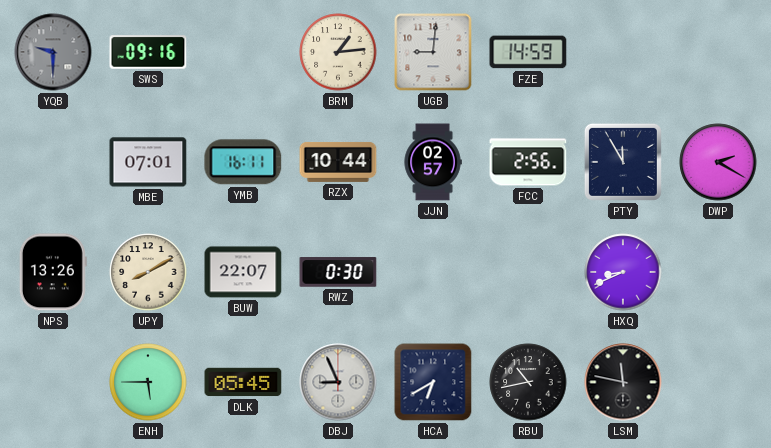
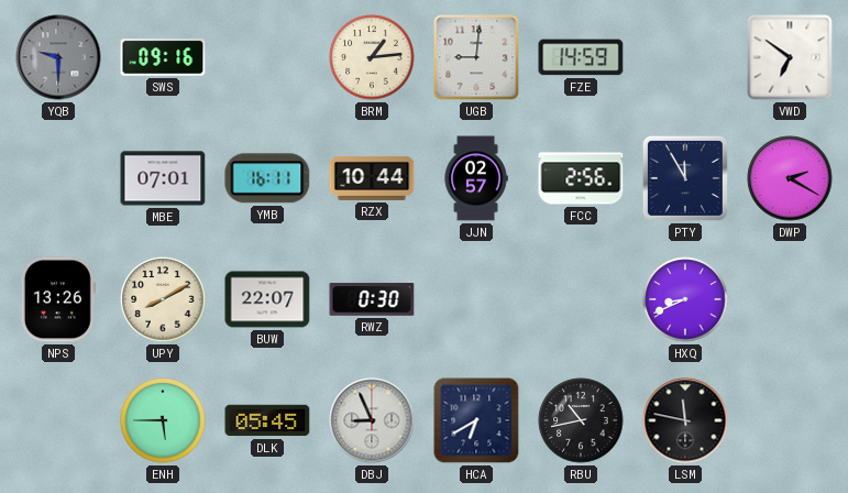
VWD: none -> 6:51
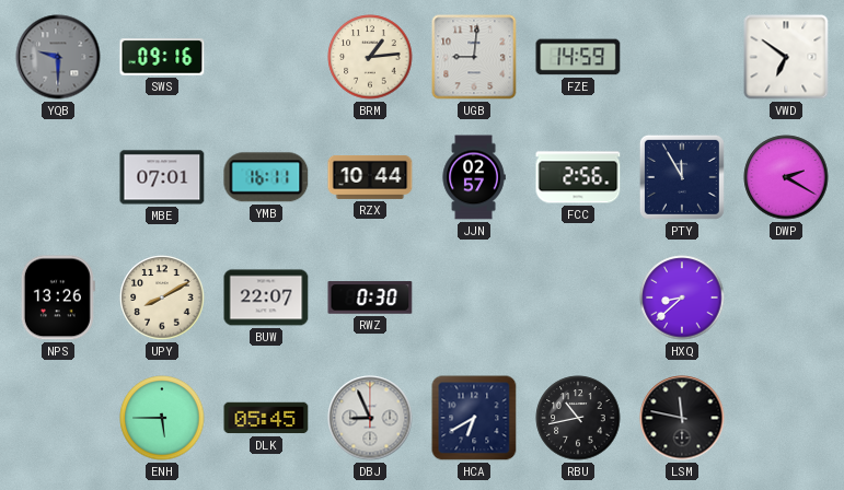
HXQ: 8:41 -> 8:38
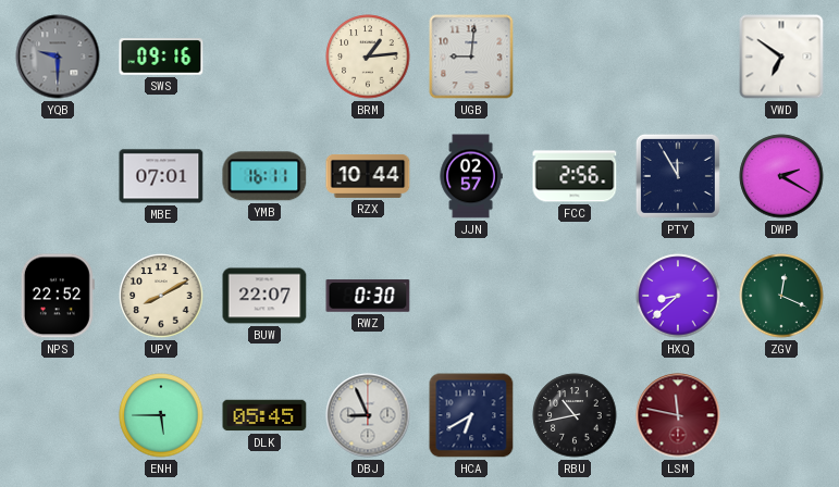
FZE: 14:59 -> none
NPS: 13:26 -> 22:52
ZGV: none -> 12:19
LSM dial: black -> burgundy
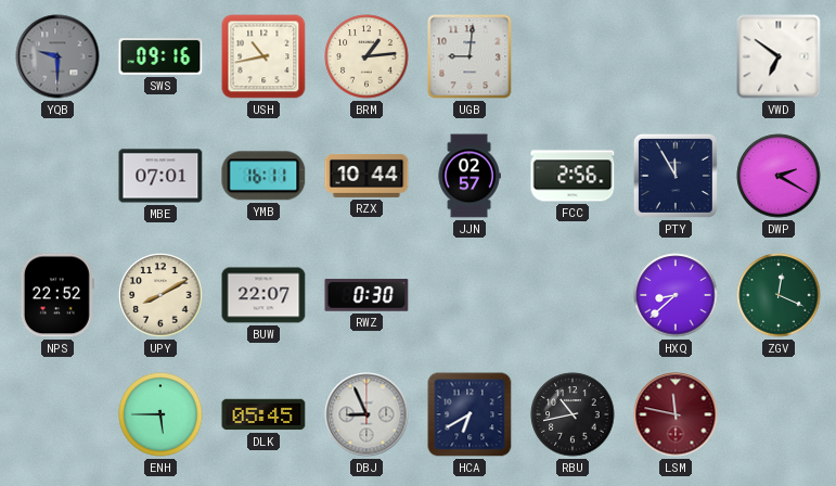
USH: none -> 10:43
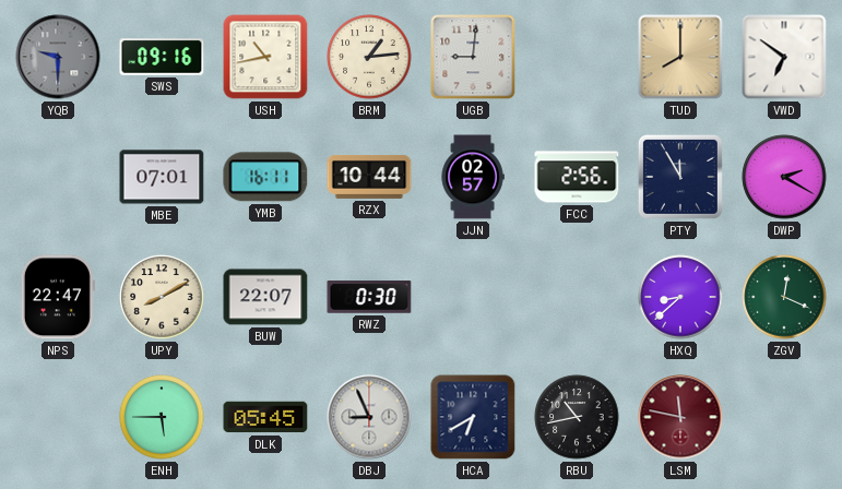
TUD: none -> 8:00
NPS: 22:52 -> 22:47
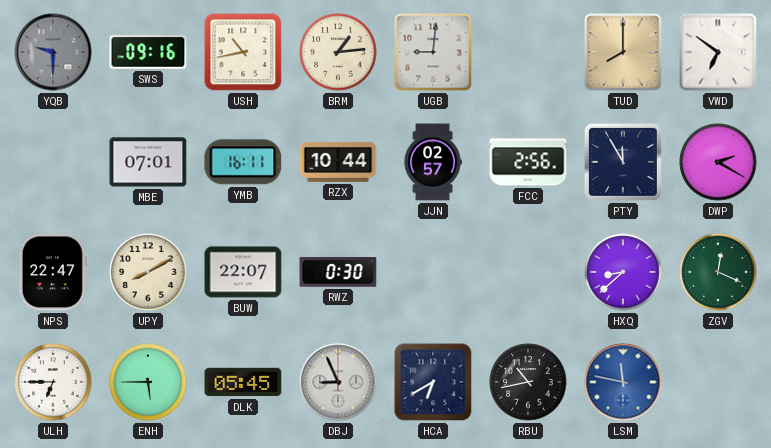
ULH: none -> 6:45
LSM dial: burgundy -> blue
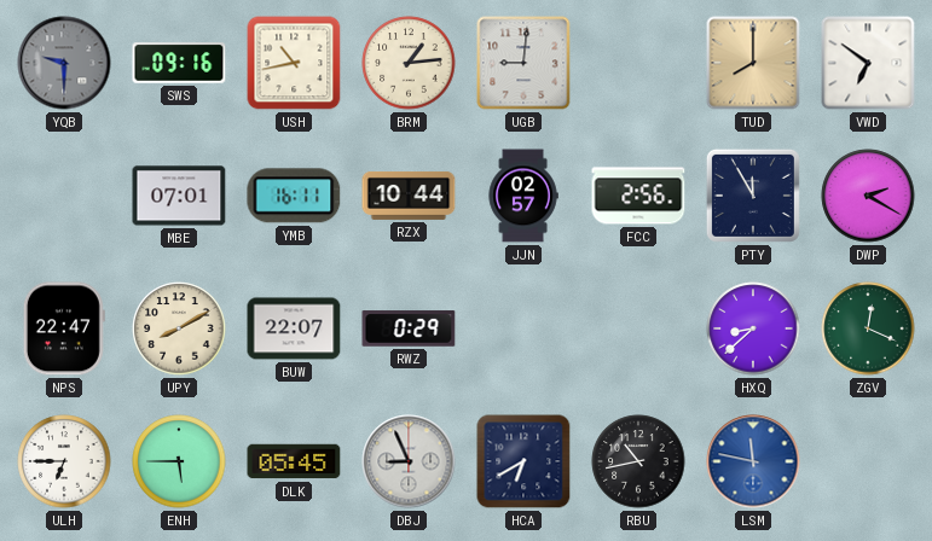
RWZ: 0:30 -> 0:29
